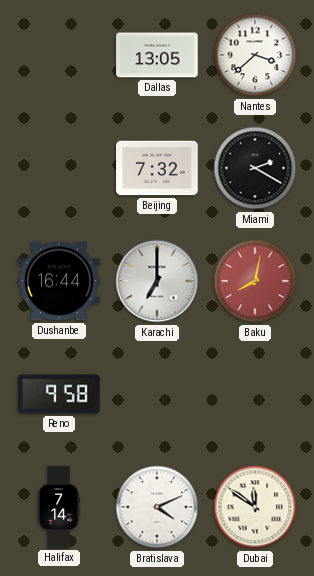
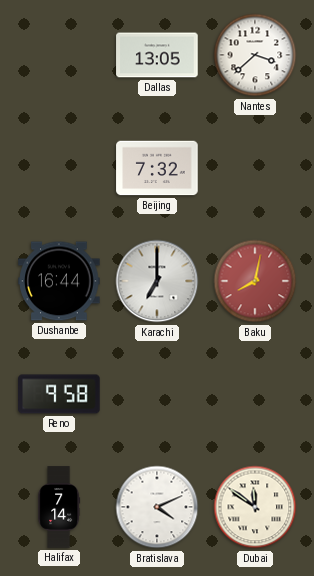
Miami: 2:20 -> none
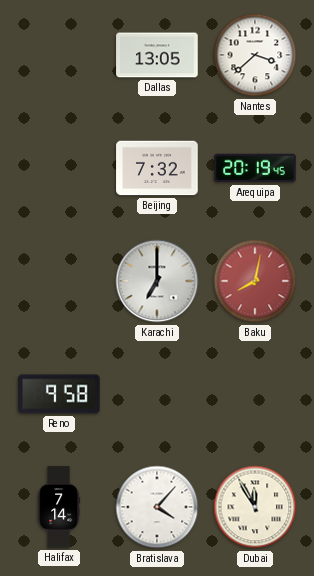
Arequipa: none -> 20:19
Dushanbe: 16:44 -> none
Bratislava: 4:11 -> 4:07
Dubai: 11:51 -> 11:55
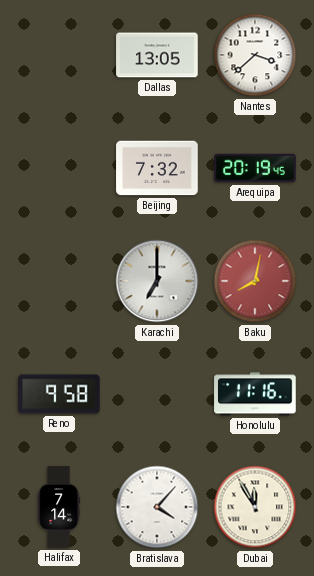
Honolulu: none -> 11:16
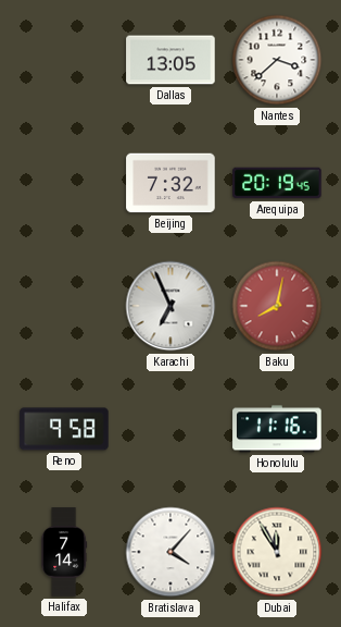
Karachi: 7:00 -> 6:56
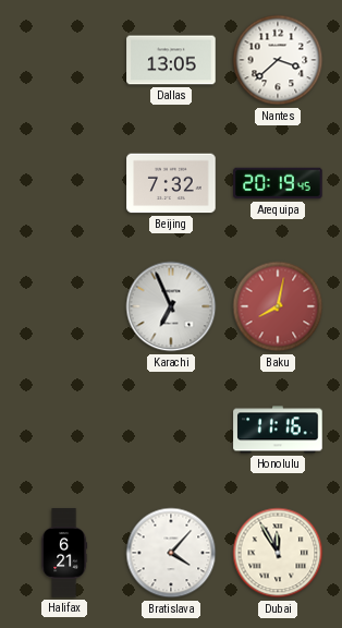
Reno: 9:58 -> none
Halifax: 7:14 -> 6:21
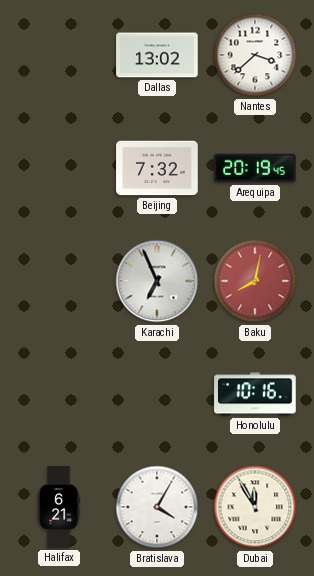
Dallas: 13:05 -> 13:02
Honolulu: 11:16 -> 10:16
Bratislava: 4:07 -> 4:05
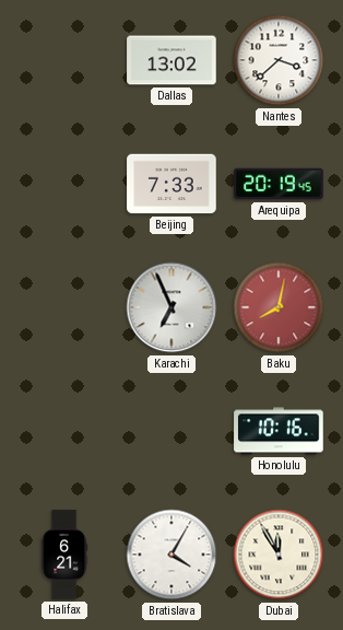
Beijing: 7:32 -> 7:33
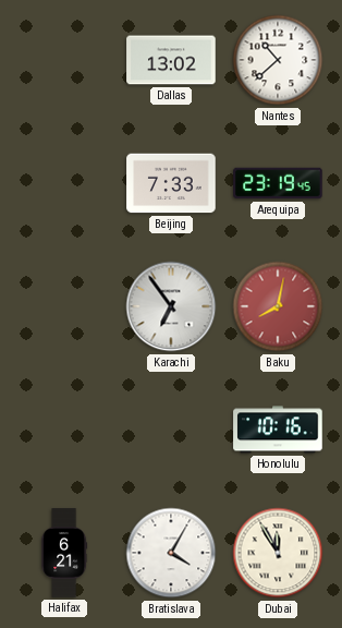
Nantes: 3:38 -> 10:38
Arequipa: 20:19 -> 23:19
Karachi: 6:56 -> 6:54
